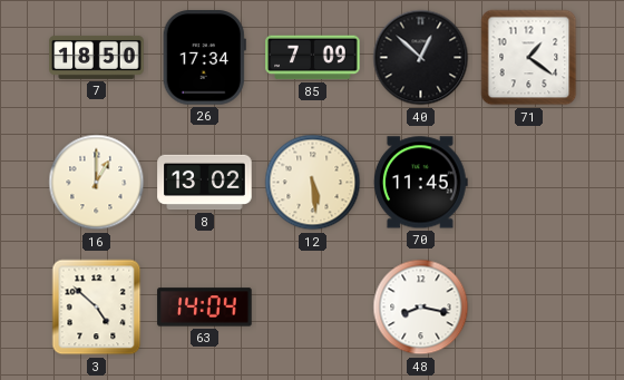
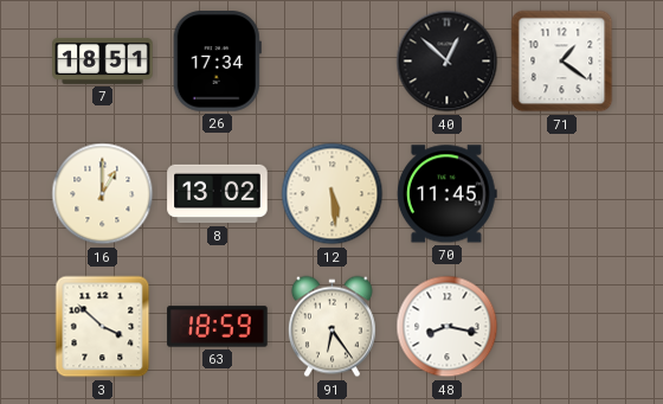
7: 18:50 -> 18:51
85: 7:09 -> none
3: 4:52 -> 3:52
63: 14:04 -> 18:59
91: none -> 6:24
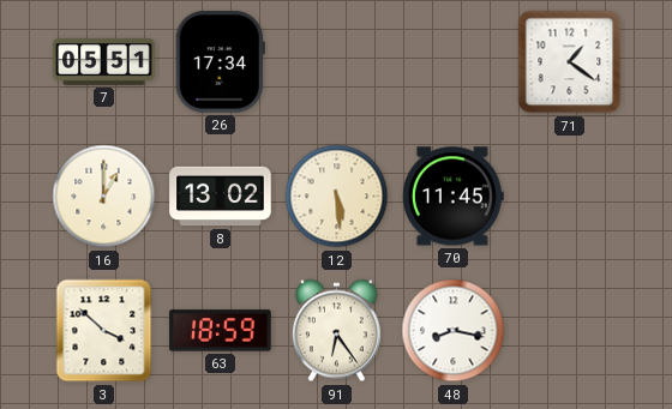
7: 18:51 -> 05:51
40: 12:52 -> none
